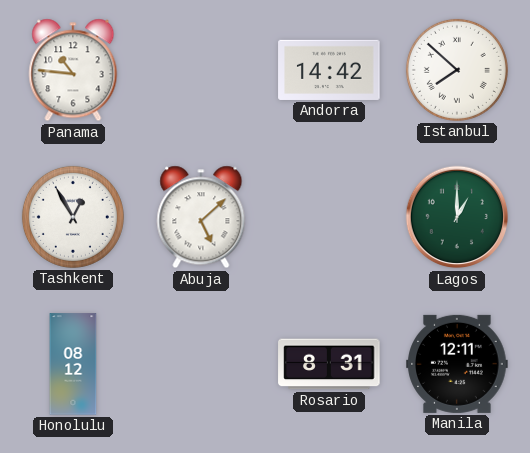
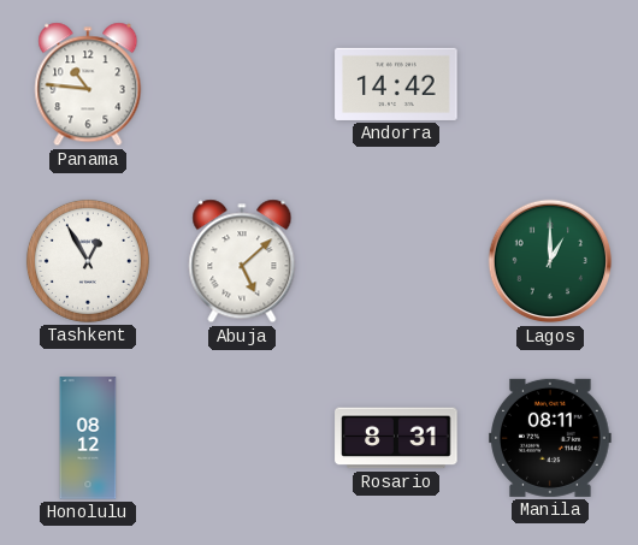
Istanbul: 7:52 -> none
Manila: 12:11 -> 08:11
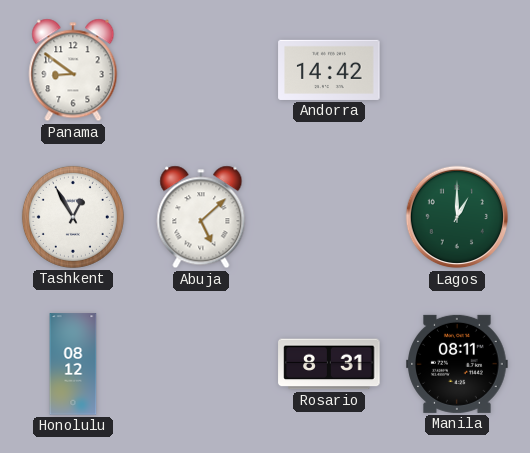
Panama: 10:46 -> 8:51
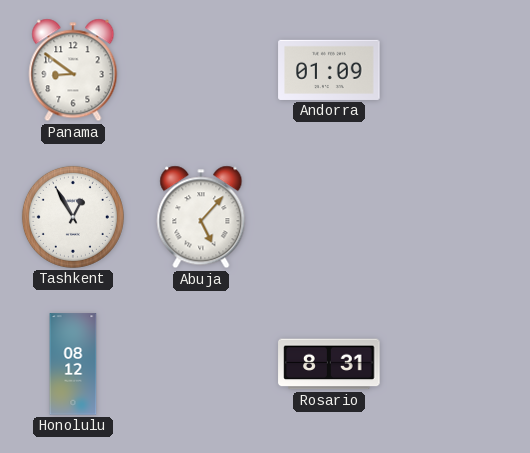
Andorra: 14:42 -> 01:09
Abuja: 5:08 -> 5:07
Lagos: 1:00 -> none
Manila: 08:11 -> none
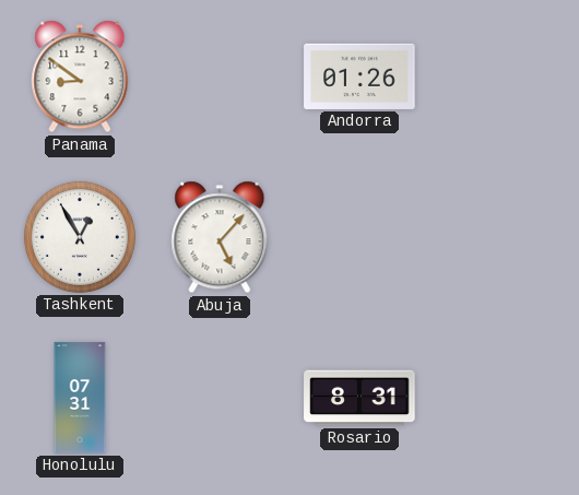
Andorra: 01:09 -> 01:26
Honolulu: 08:12 -> 07:31
